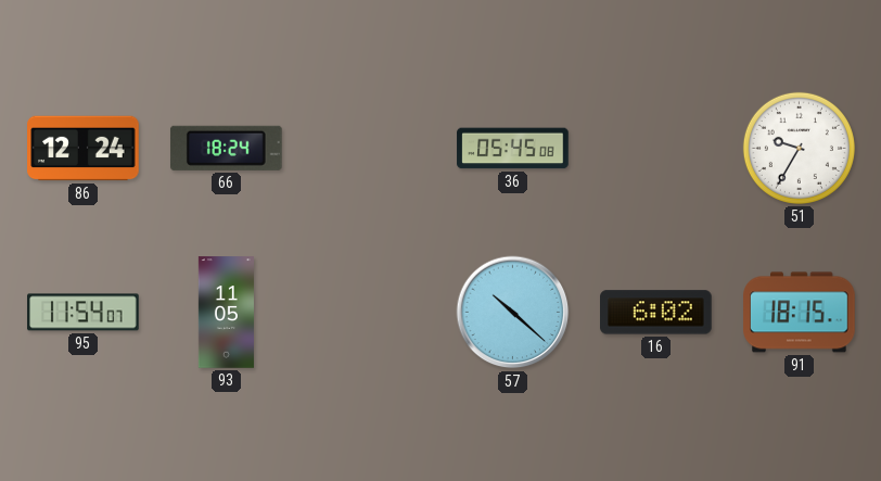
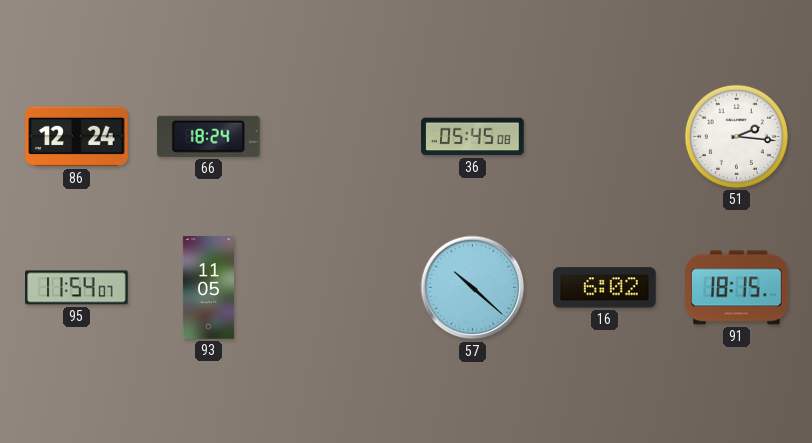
51: 9:35 -> 2:16
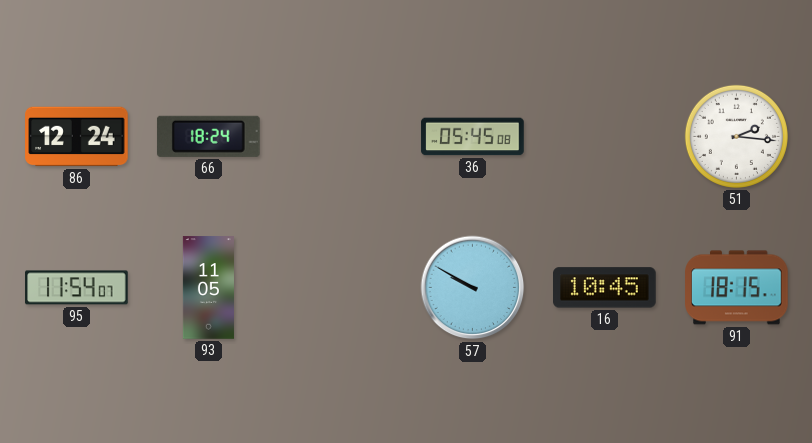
57: 10:22 -> 9:50
16: 6:02 -> 10:45
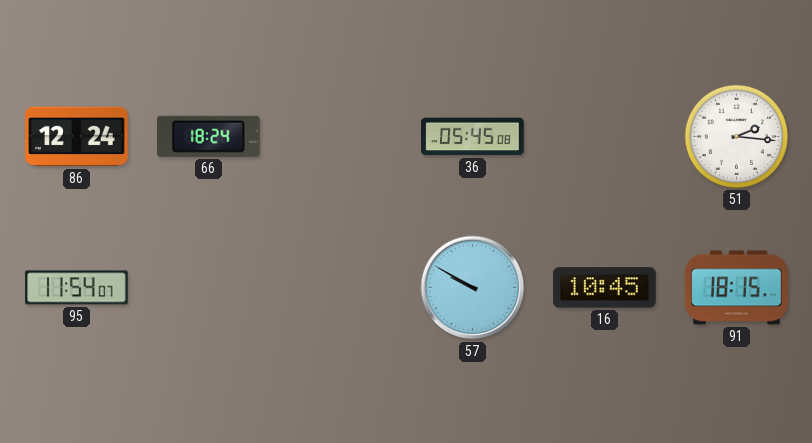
93: 11:05 -> none
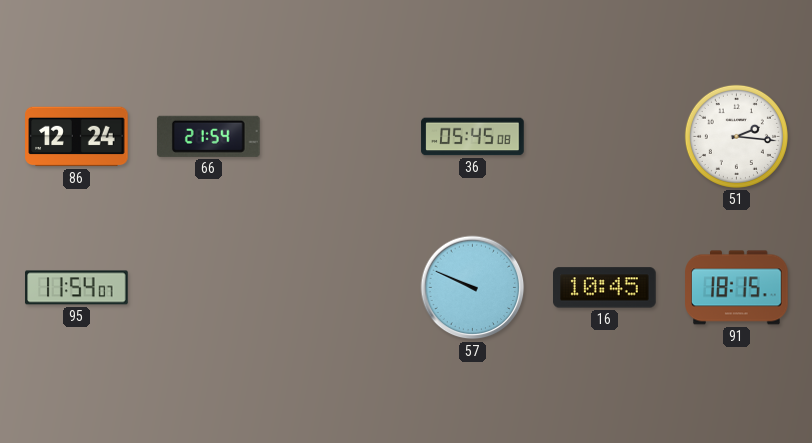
66: 18:24 -> 21:54
57: 9:50 -> 9:49
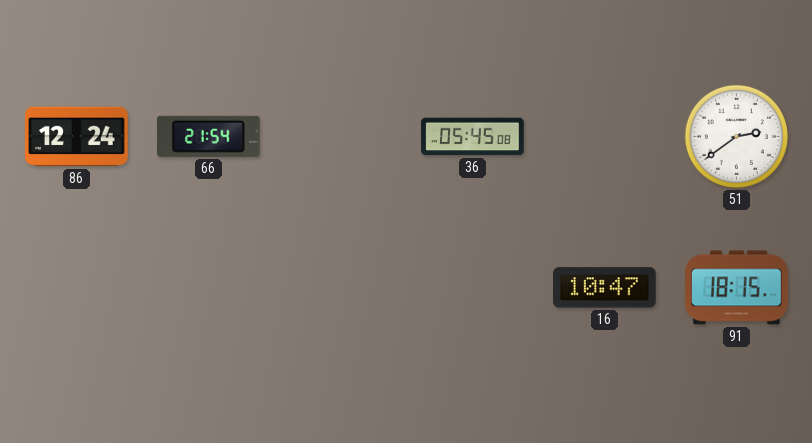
51: 2:16 -> 2:39
95: 11:54 -> none
57: 9:49 -> none
16: 10:45 -> 10:47
